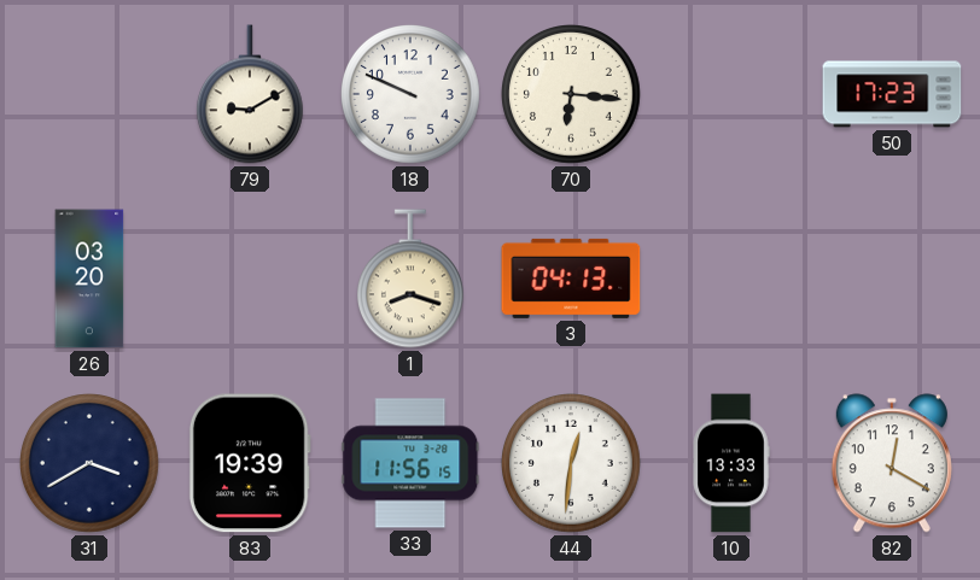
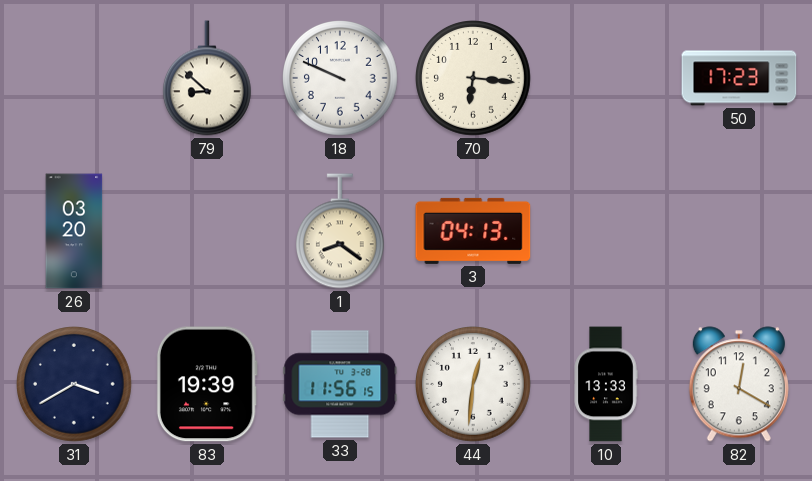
79: 9:10 -> 8:52
1: 8:18 -> 8:21
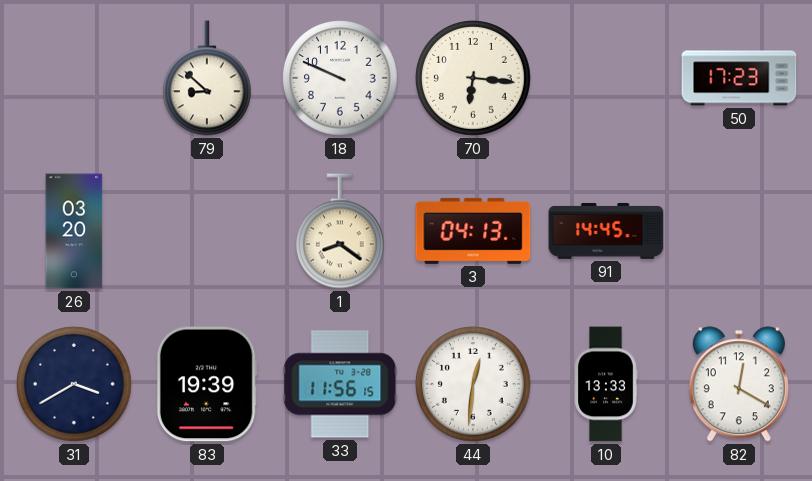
91: none -> 14:45
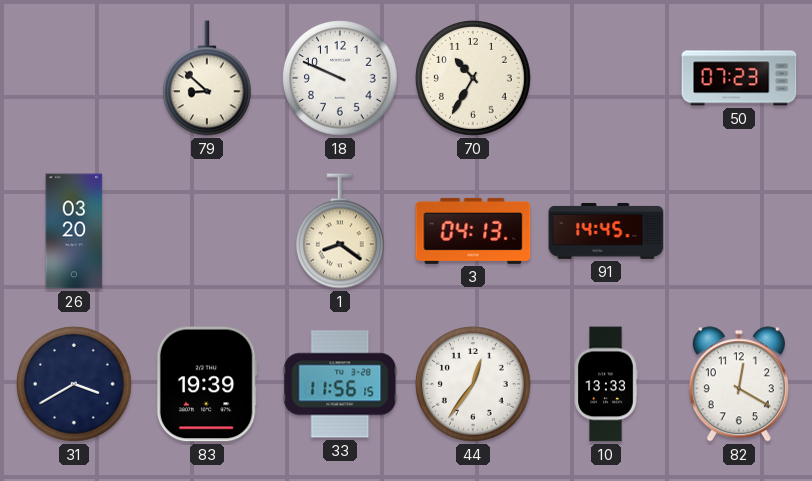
70: 6:16 -> 10:35
50: 17:23 -> 07:23
44: 12:31 -> 12:36
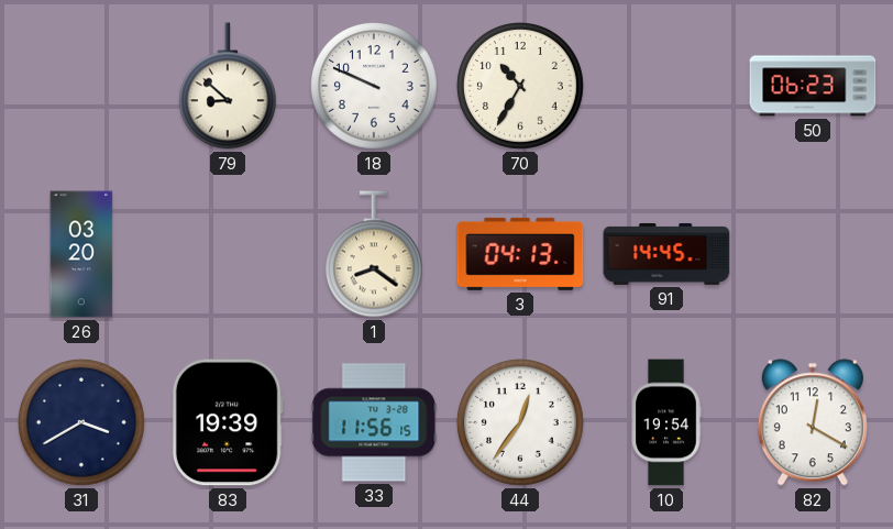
50: 07:23 -> 06:23
10: 13:33 -> 19:54
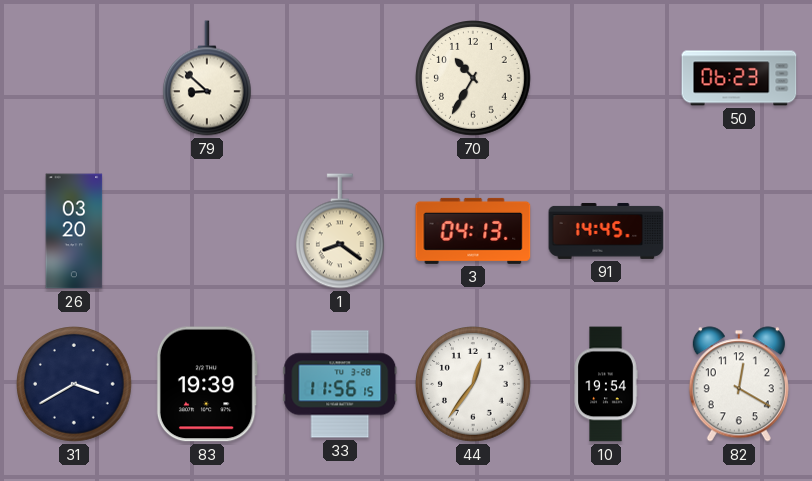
18: 9:49 -> none
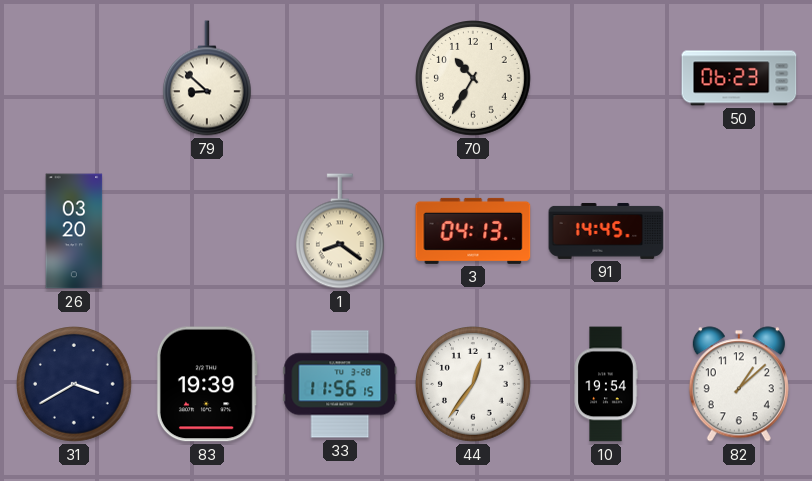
82: 12:20 -> 1:08
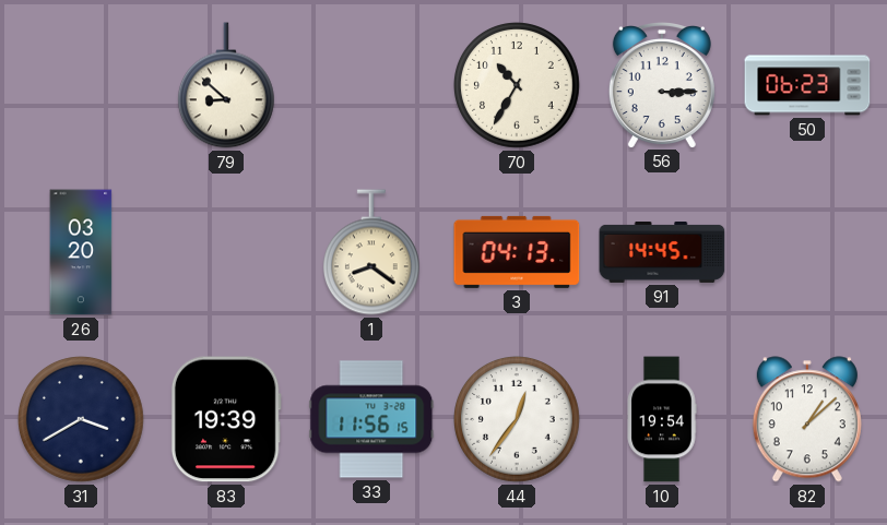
56: none -> 3:15
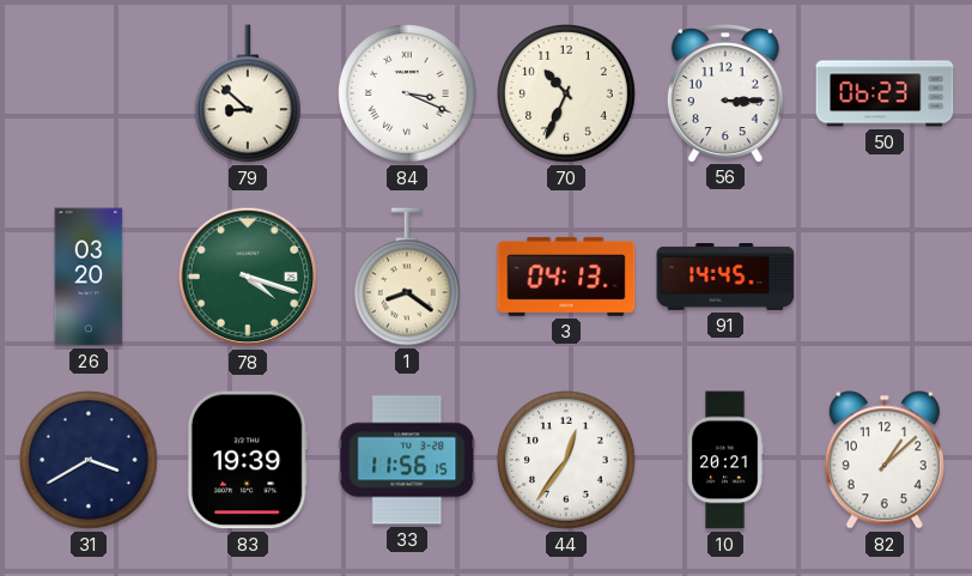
84: none -> 3:19
70: 10:35 -> 10:34
78: none -> 4:18
10: 19:54 -> 20:21
